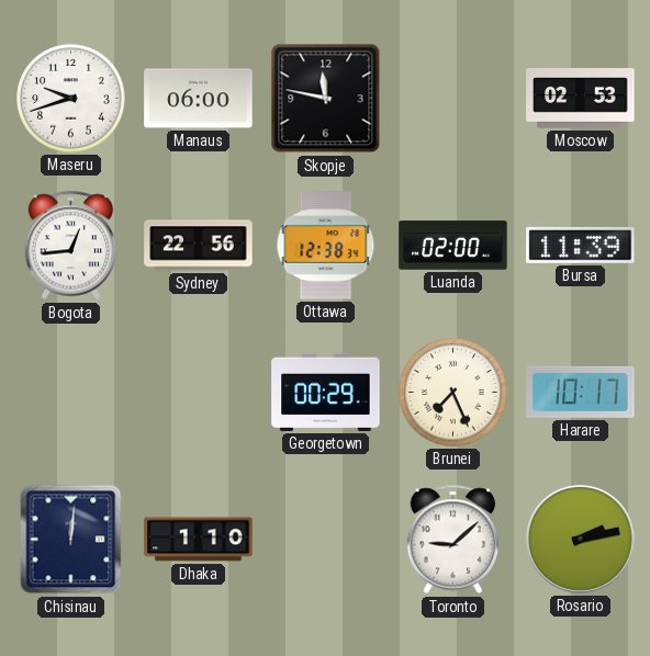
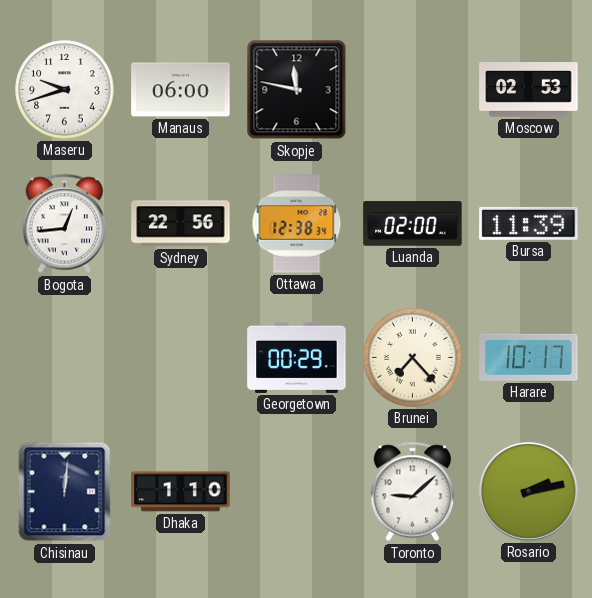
Brunei: 7:26 -> 7:23
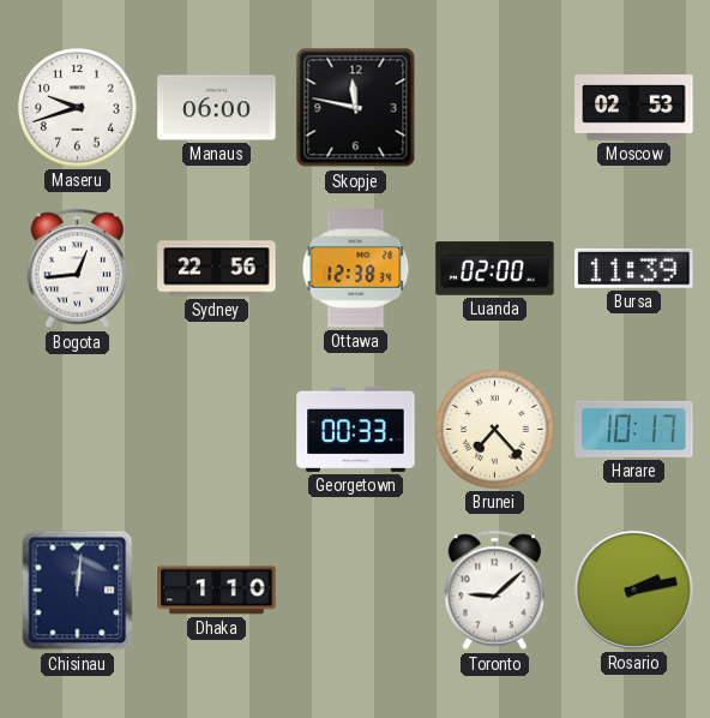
Georgetown: 00:29 -> 00:33
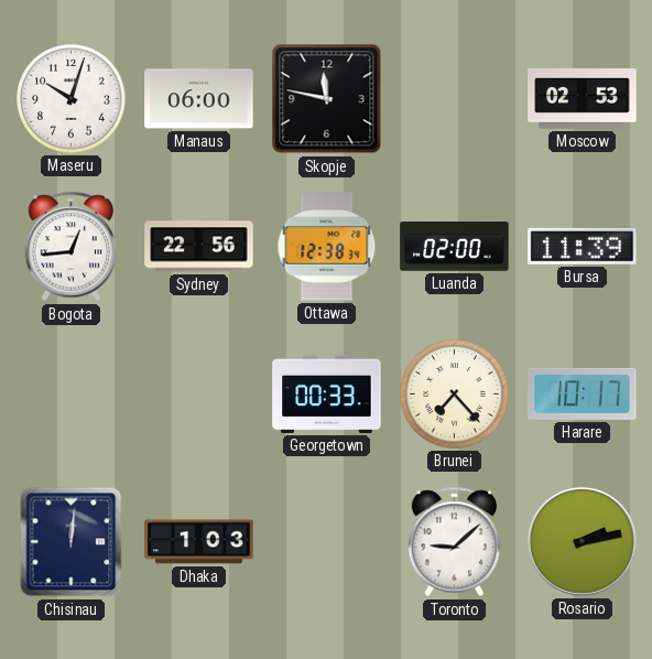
Maseru: 9:42 -> 10:03
Dhaka: 1:10 -> 1:03
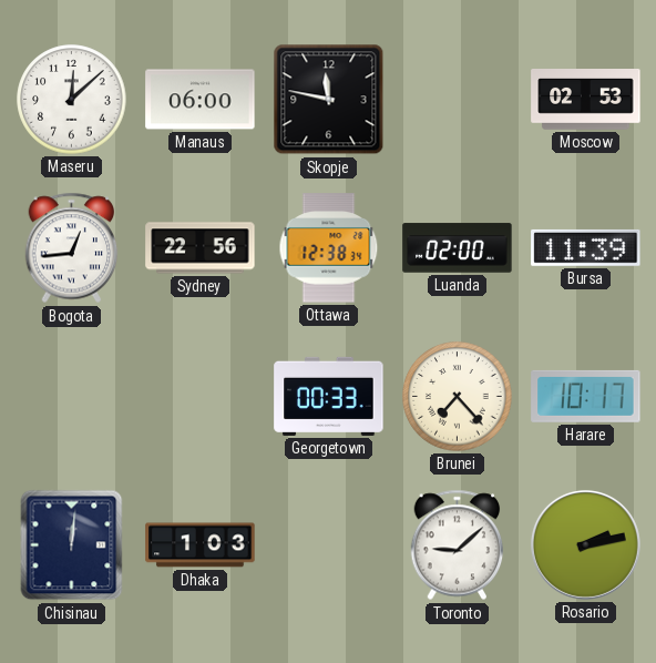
Maseru: 10:03 -> 12:08
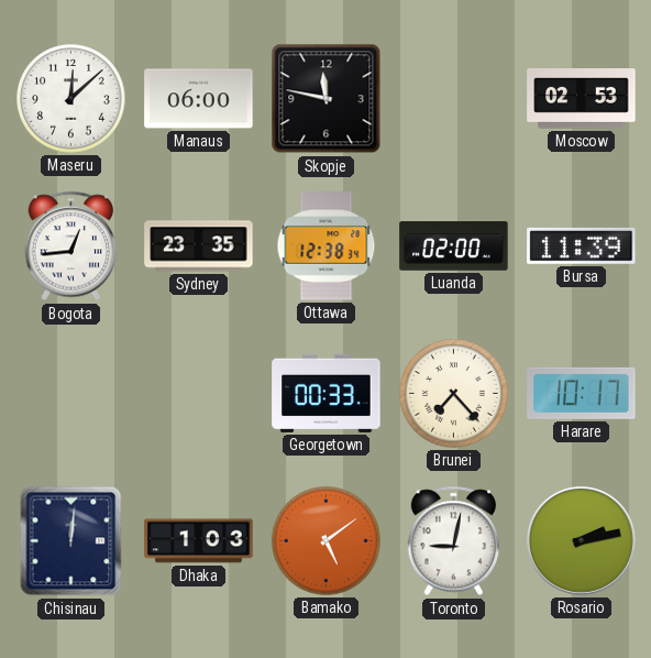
Sydney: 22:56 -> 23:35
Bamako: none -> 5:09
Toronto: 9:08 -> 9:02
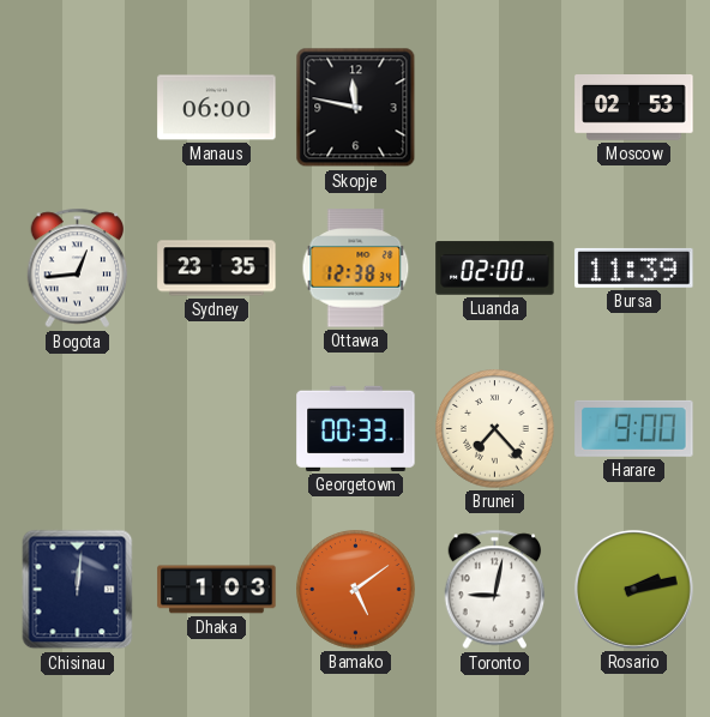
Maseru: 12:08 -> none
Harare: 10:17 -> 9:00
